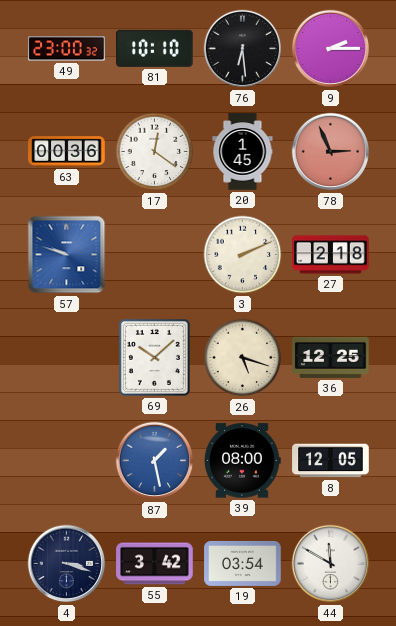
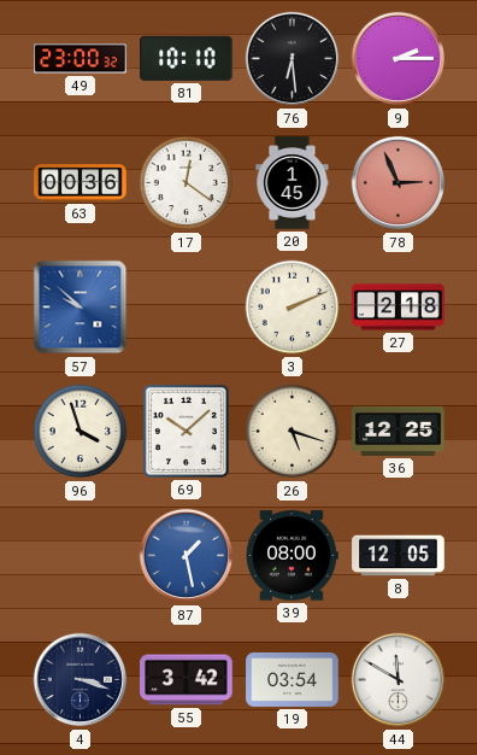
57: 9:48 -> 9:52
96: none -> 3:57
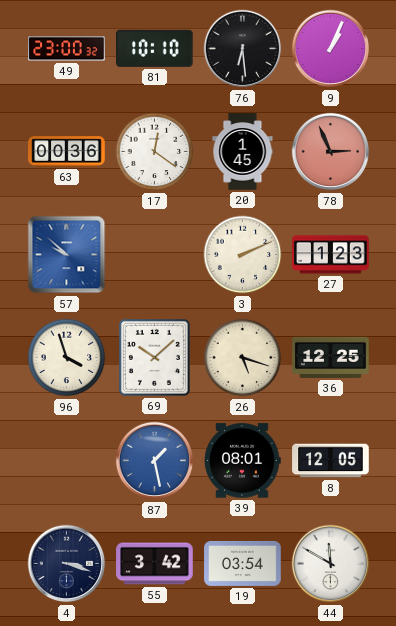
9: 2:15 -> 1:04
27: 2:18 -> 1:23
39: 08:00 -> 08:01
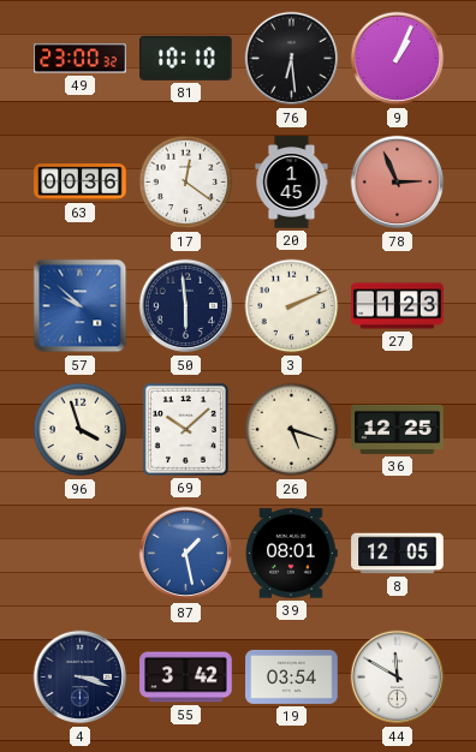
50: none -> 5:59
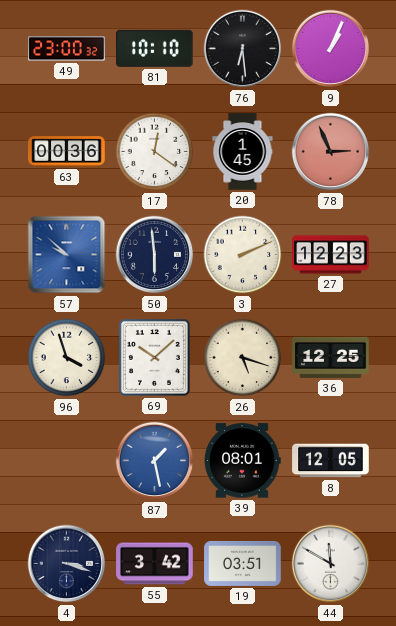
27: 1:23 -> 12:23
19: 03:54 -> 03:51
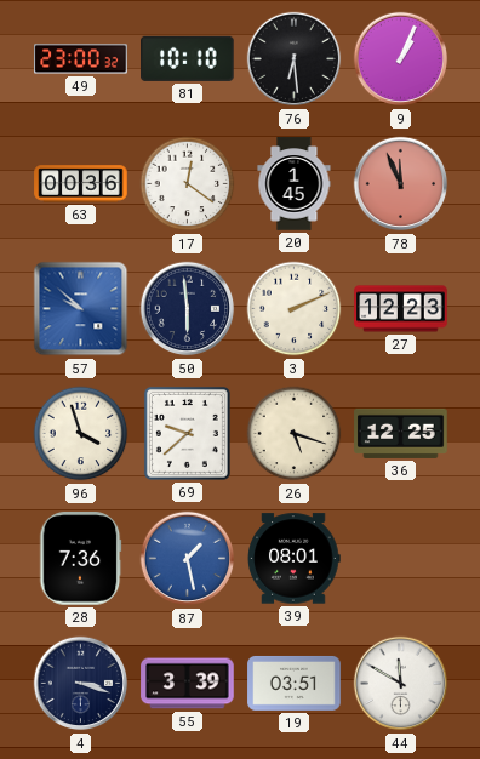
78: 2:56 -> 11:56
69: 10:08 -> 9:38
28: none -> 7:36
8: 12:05 -> none
55: 3:42 -> 3:39
